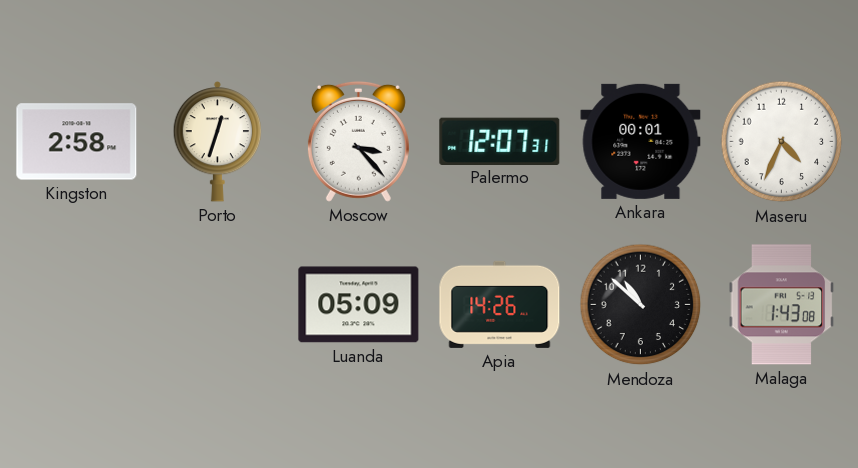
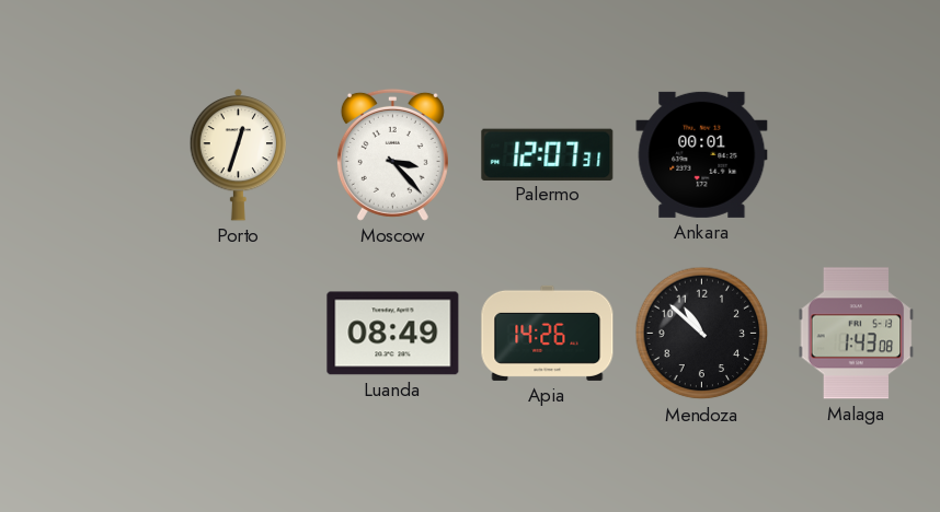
Kingston: 2:58 -> none
Maseru: 4:34 -> none
Luanda: 05:09 -> 08:49
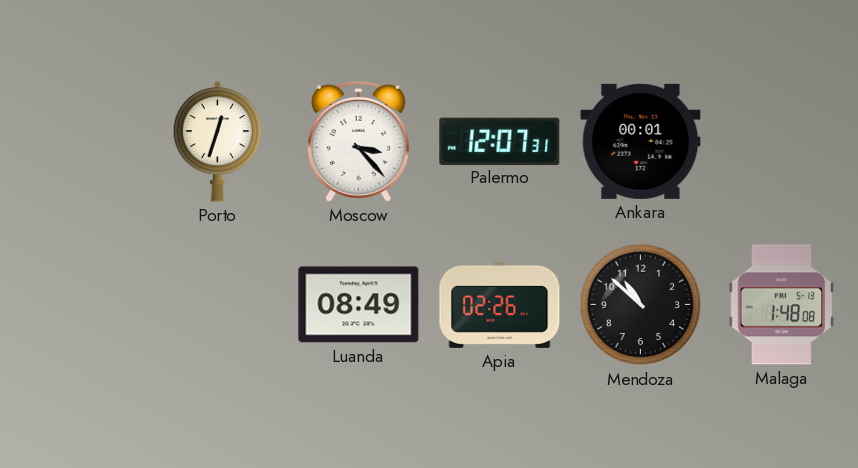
Apia: 14:26 -> 02:26
Malaga: 1:43 -> 1:48
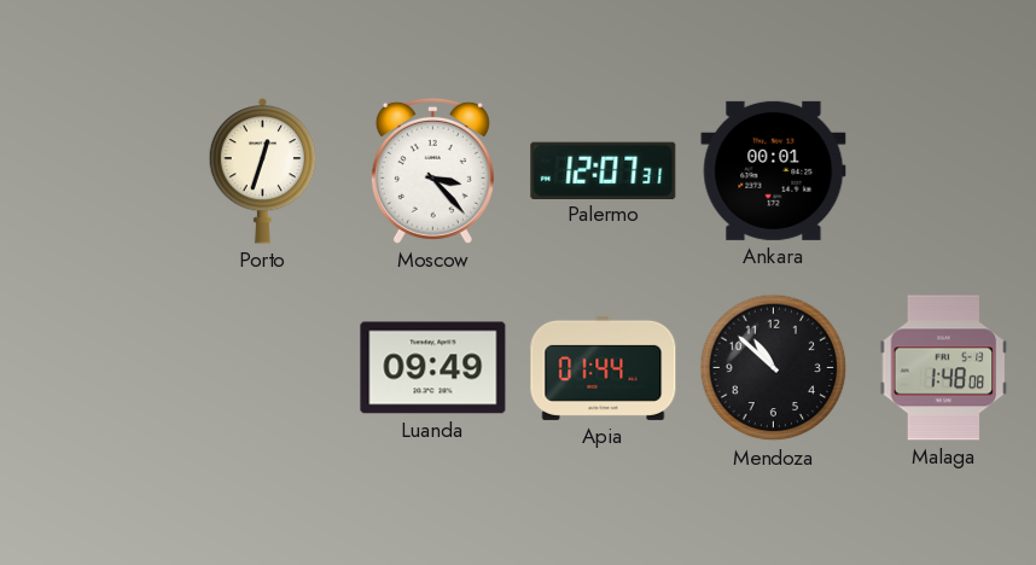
Luanda: 08:49 -> 09:49
Apia: 02:26 -> 01:44
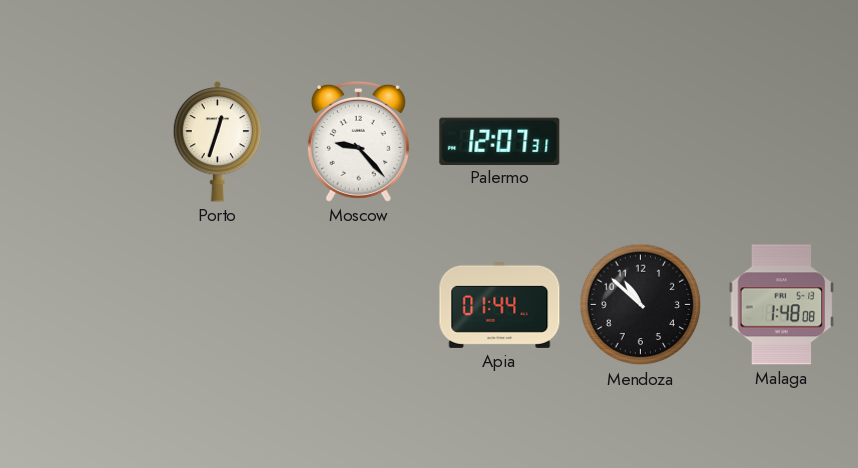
Moscow: 3:23 -> 9:23
Ankara: 00:01 -> none
Luanda: 09:49 -> none
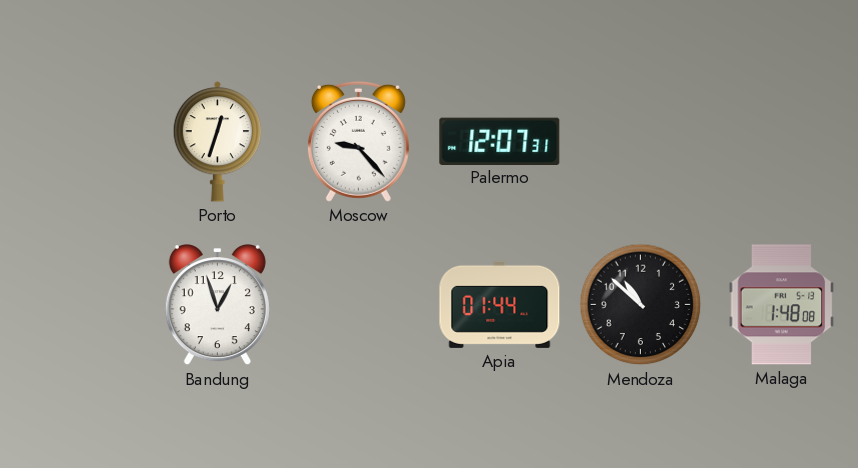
Bandung: none -> 12:57
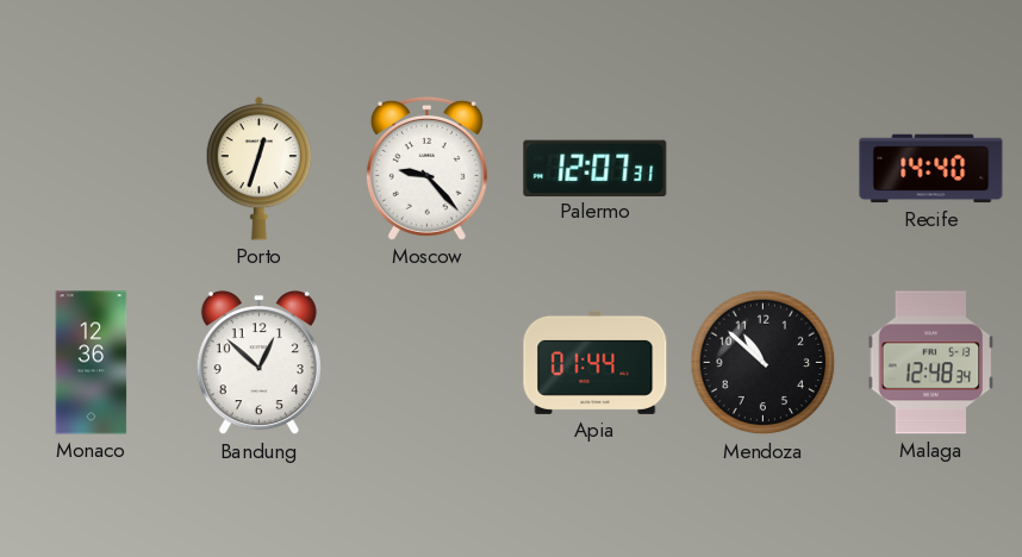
Recife: none -> 14:40
Monaco: none -> 12:36
Bandung: 12:57 -> 12:52
Malaga: 1:48 -> 12:48
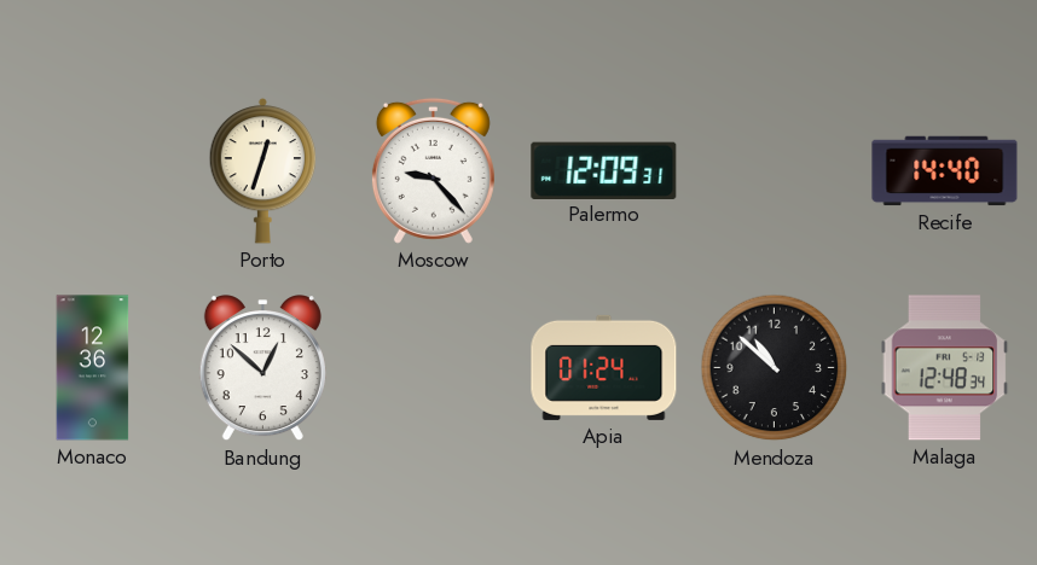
Palermo: 12:07 -> 12:09
Apia: 01:44 -> 01:24
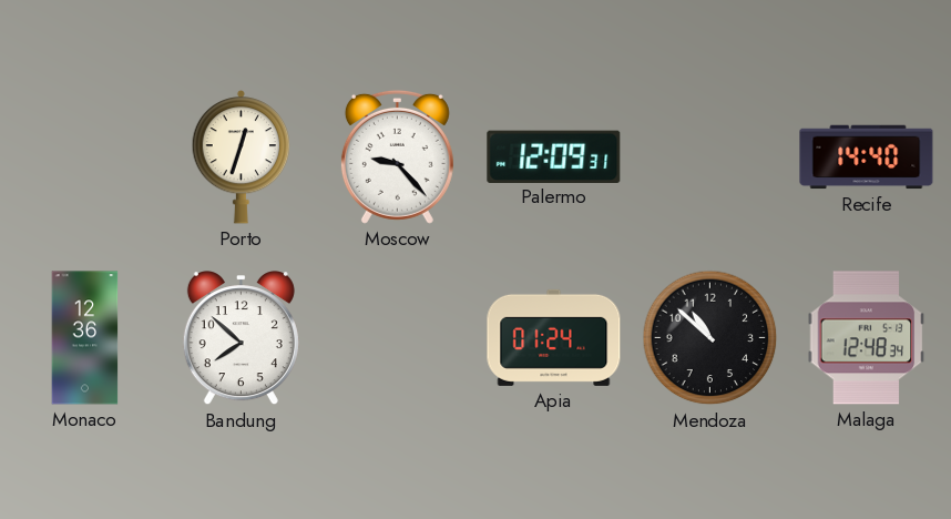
Bandung: 12:52 -> 7:52
